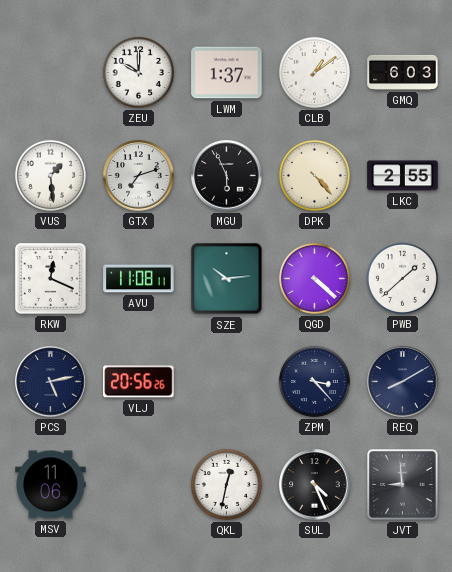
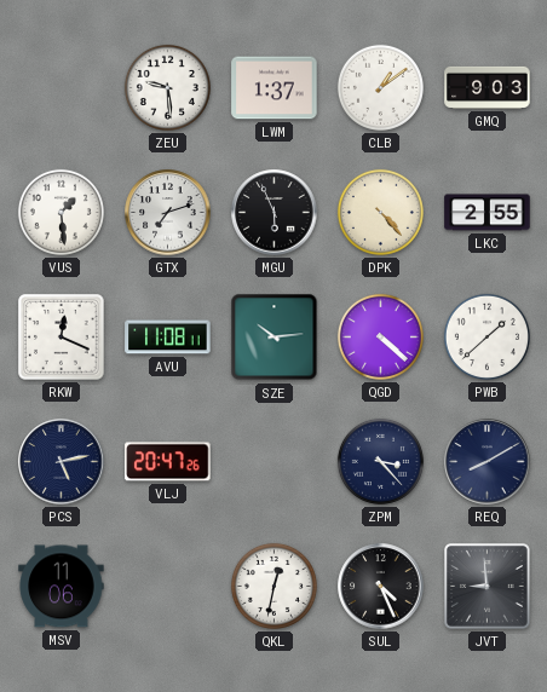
ZEU: 10:00 -> 9:29
GMQ: 6:03 -> 9:03
VLJ: 20:56 -> 20:47
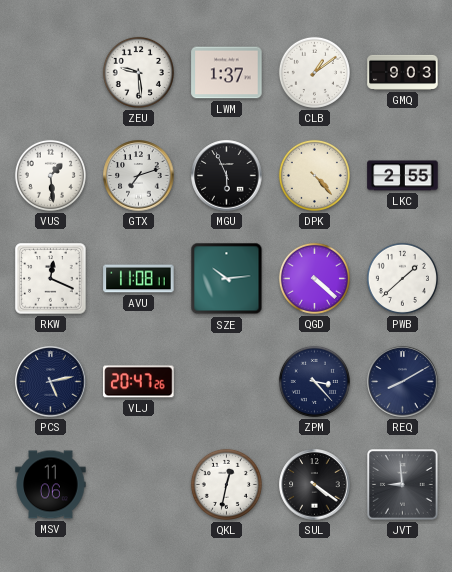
SUL: 4:26 -> 4:21
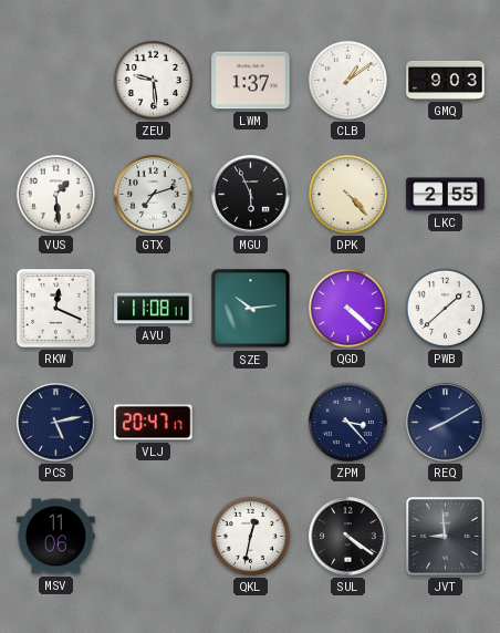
VLJ: 20:47:26 -> 20:47:17
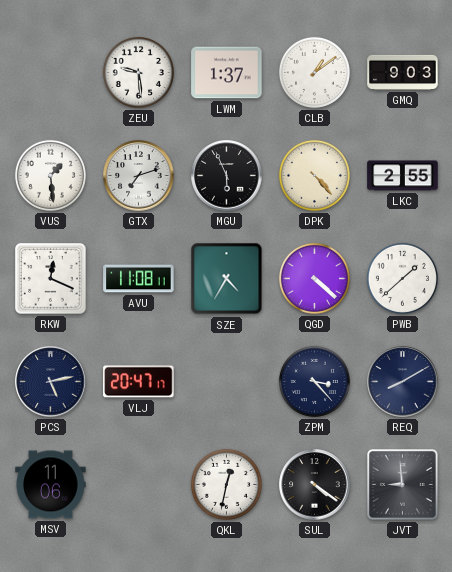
SZE: 10:14 -> 4:35
